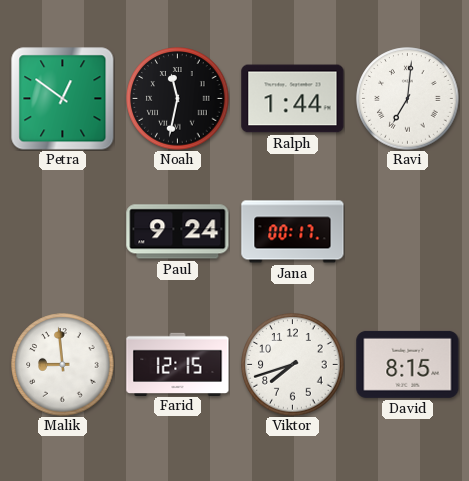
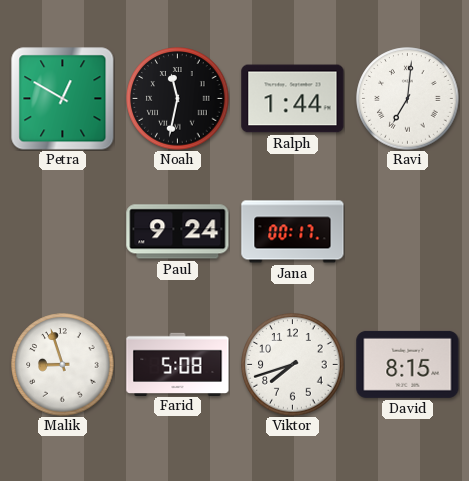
Petra: 12:51 -> 12:50
Malik: 8:59 -> 8:57
Farid: 12:15 -> 5:08
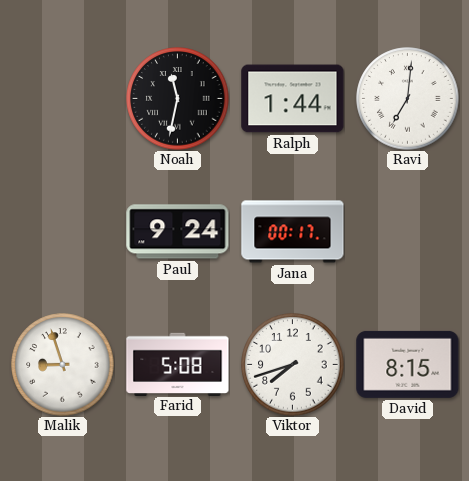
Petra: 12:50 -> none
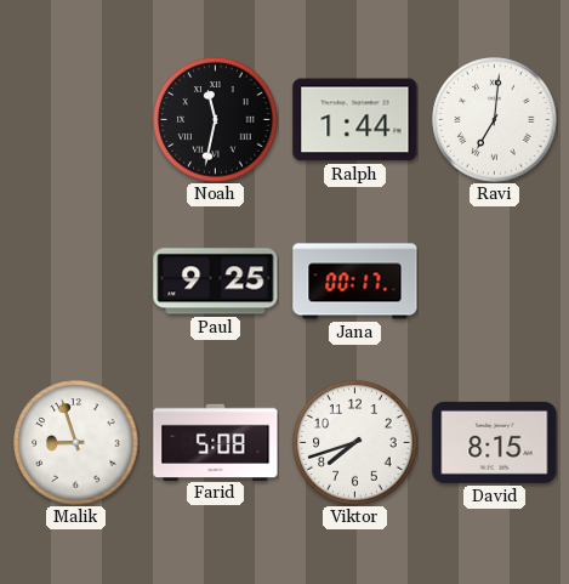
Paul: 9:24 -> 9:25
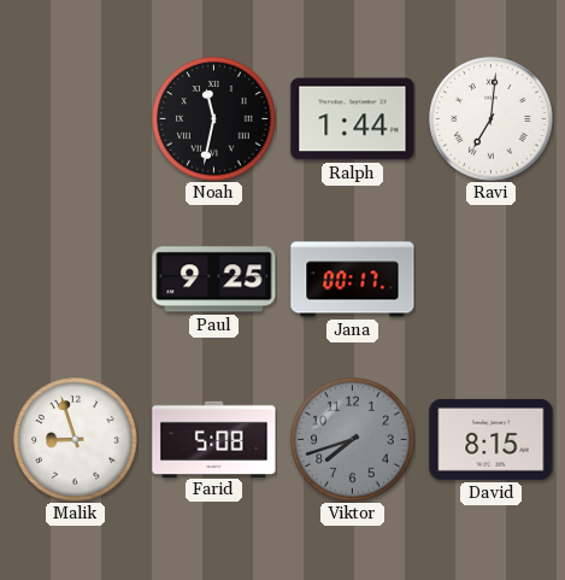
Viktor dial: white -> grey
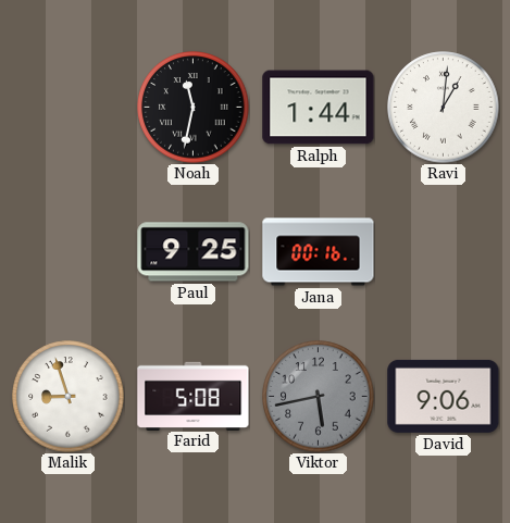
Ravi: 7:01 -> 1:01
Jana: 00:17 -> 00:16
Viktor: 7:42 -> 5:43
David: 8:15 -> 9:06
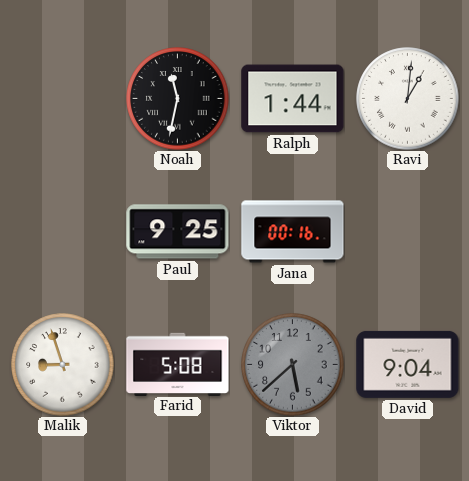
Viktor: 5:43 -> 5:38
David: 9:06 -> 9:04
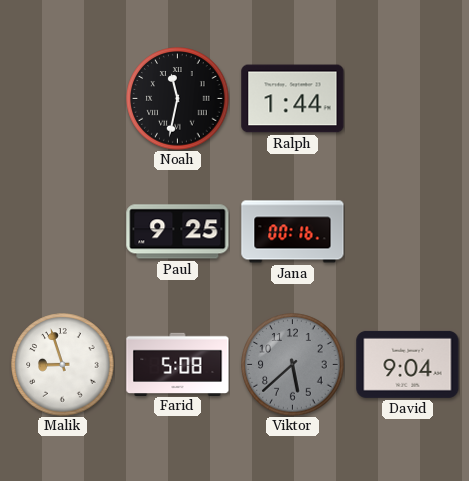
Ravi: 1:01 -> none
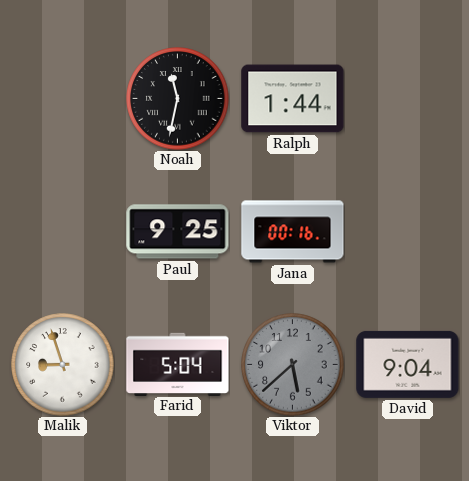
Farid: 5:08 -> 5:04
